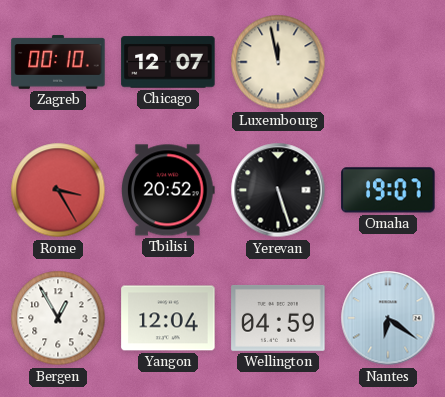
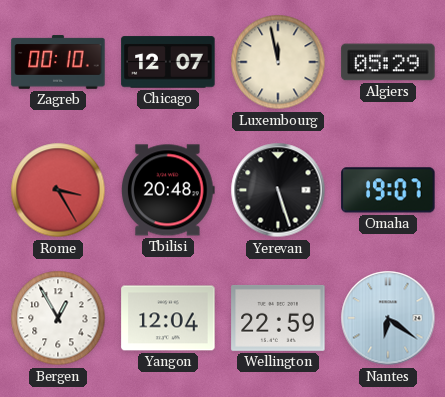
Algiers: none -> 05:29
Tbilisi: 20:52 -> 20:48
Wellington: 04:59 -> 22:59
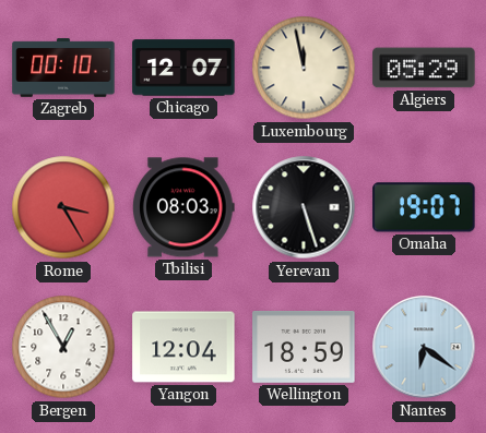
Tbilisi: 20:48 -> 08:03
Wellington: 22:59 -> 18:59
